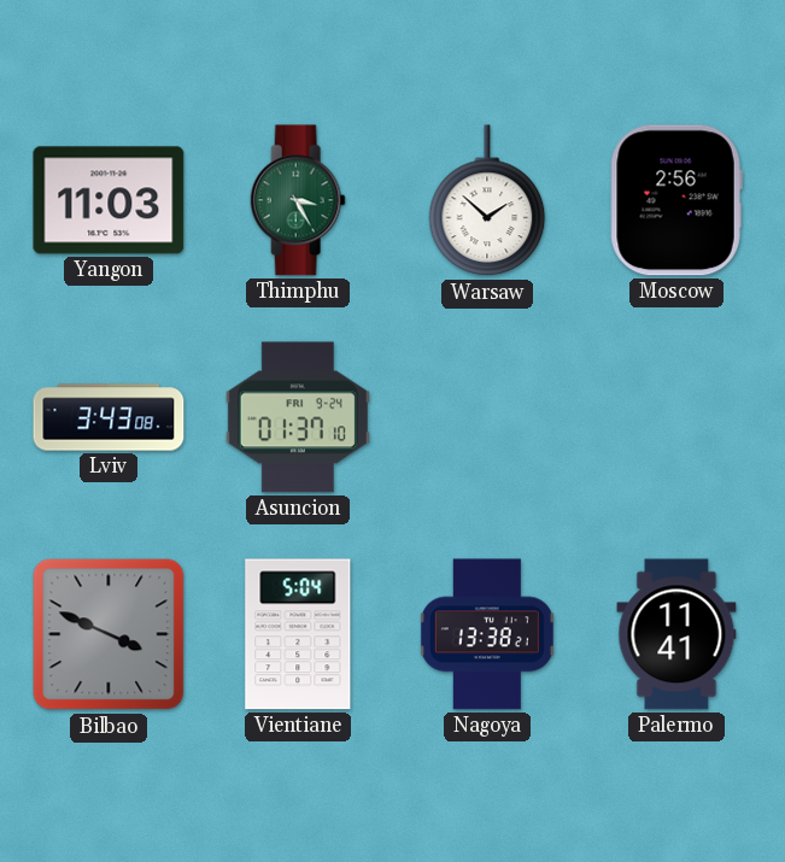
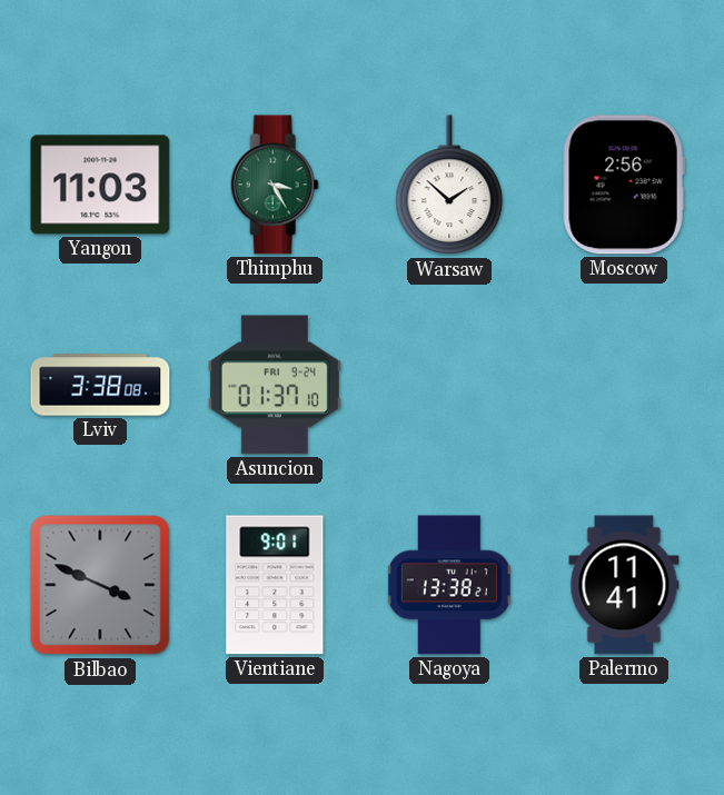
Lviv: 3:43 -> 3:38
Vientiane: 5:04 -> 9:01
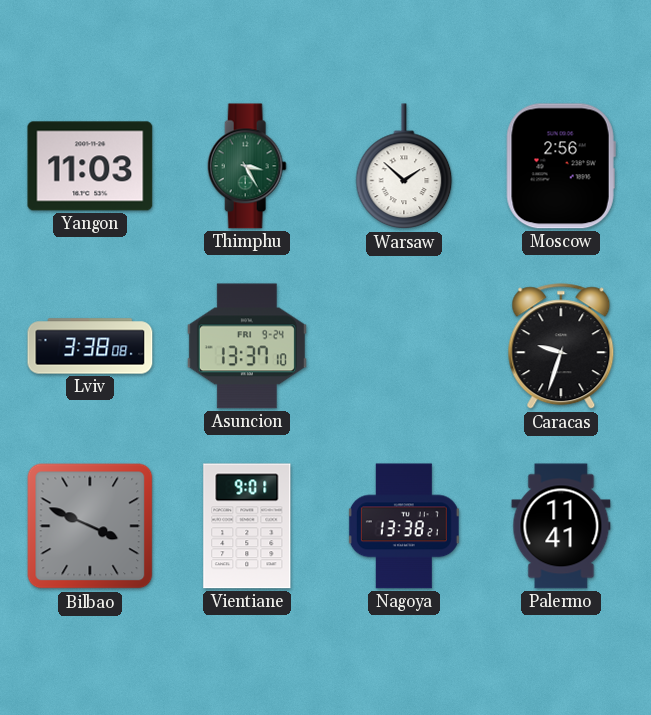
Asuncion: 01:37 -> 13:37
Caracas: none -> 9:33
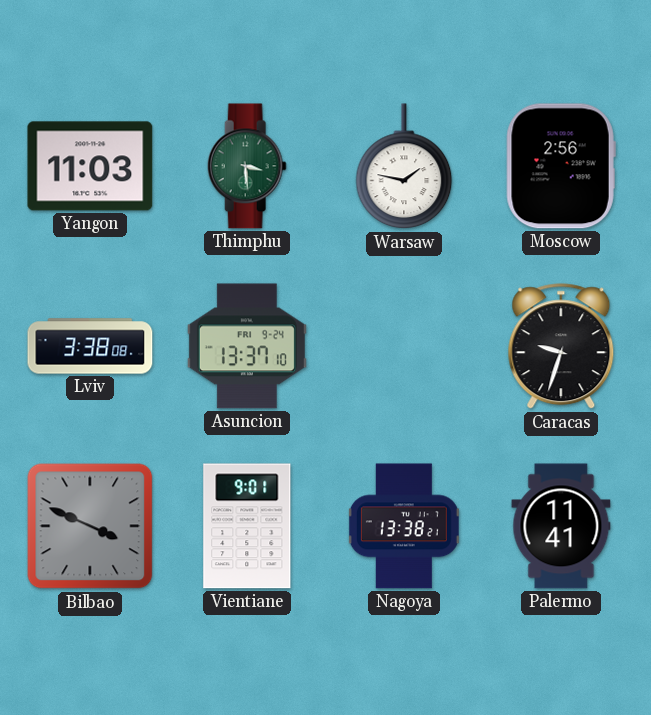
Thimphu: 3:25 -> 3:29
Warsaw: 1:52 -> 1:47
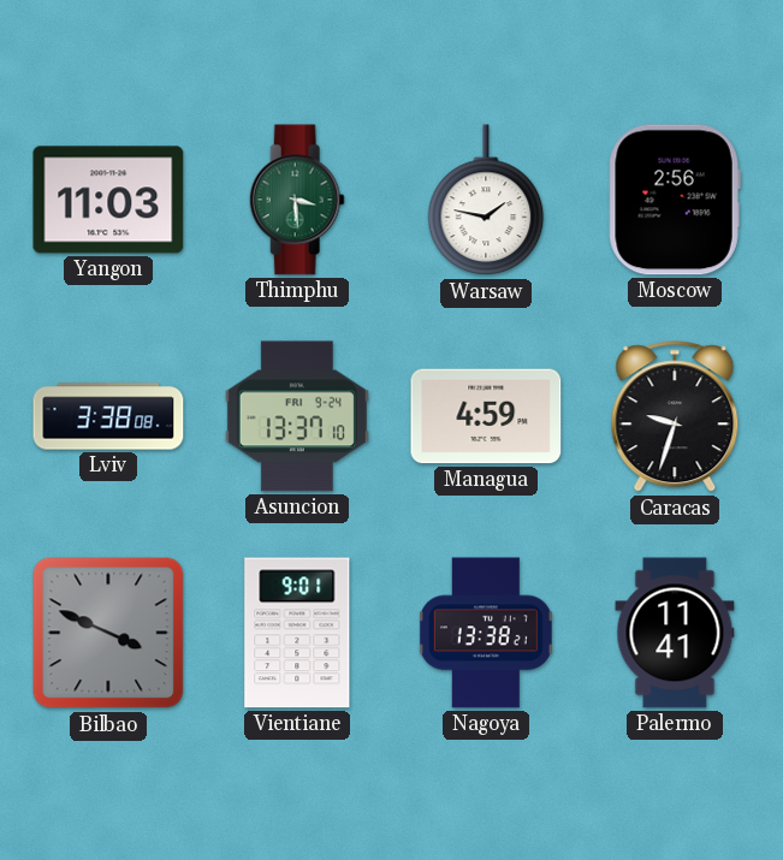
Managua: none -> 4:59
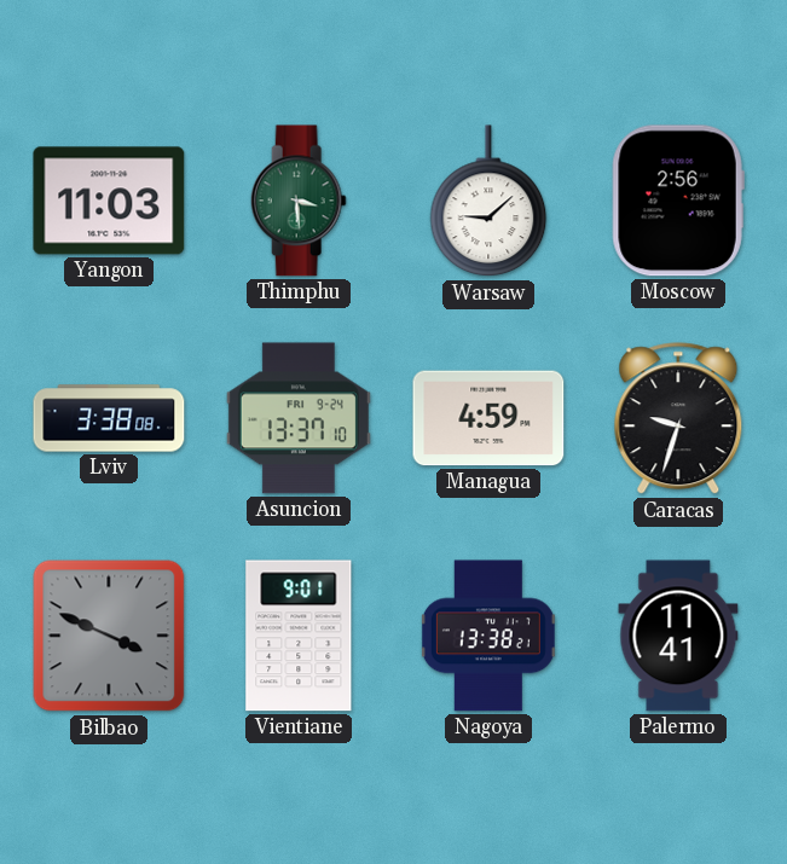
Warsaw: 1:47 -> 9:08
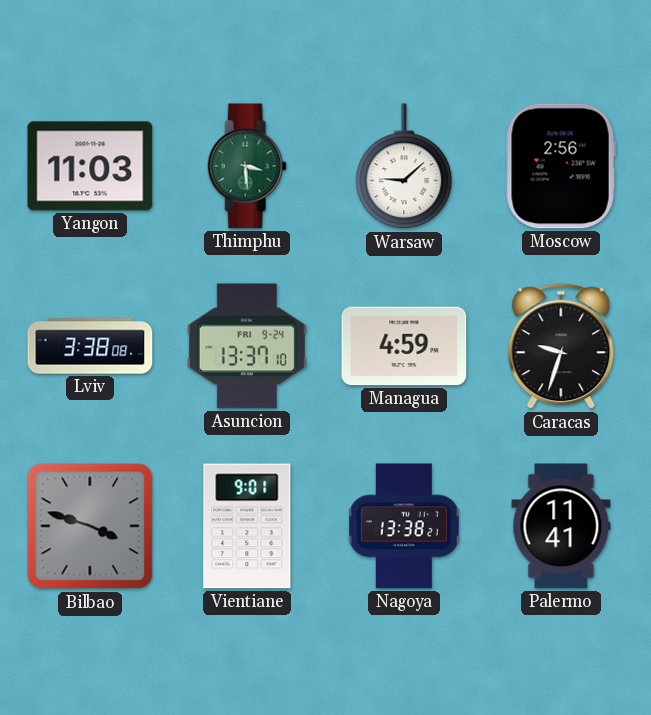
Bilbao: 3:49 -> 3:48
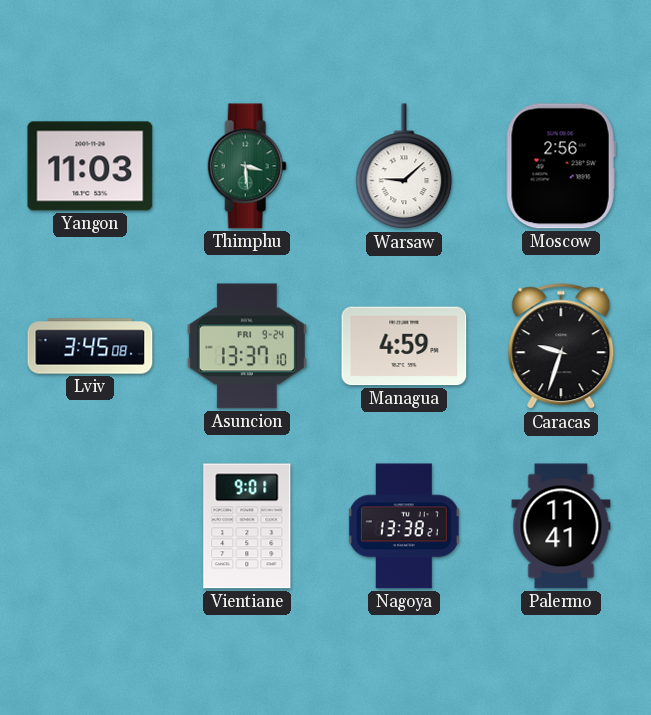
Lviv: 3:38 -> 3:45
Bilbao: 3:48 -> none
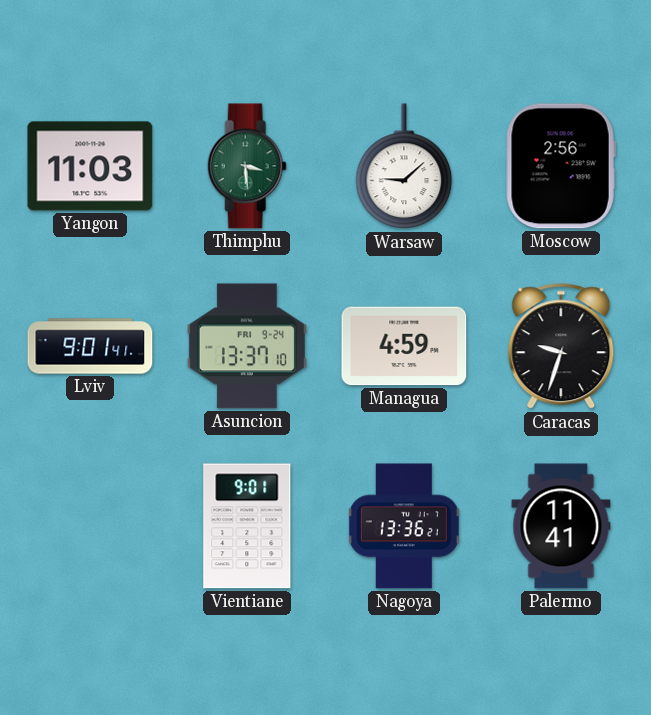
Lviv: 3:45 -> 9:01
Nagoya: 13:38 -> 13:36
